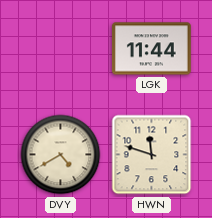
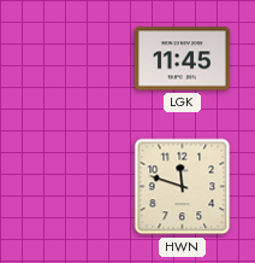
LGK: 11:44 -> 11:45
DVY: 4:40 -> none
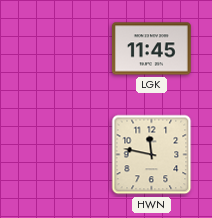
HWN: 11:48 -> 11:47
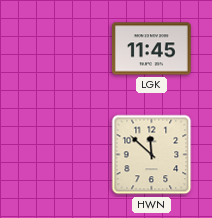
HWN: 11:47 -> 11:52
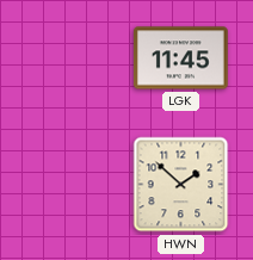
HWN: 11:52 -> 1:52
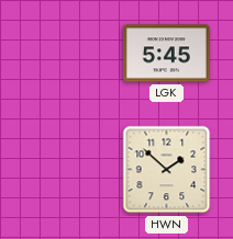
LGK: 11:45 -> 5:45
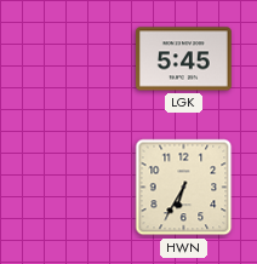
HWN: 1:52 -> 6:35
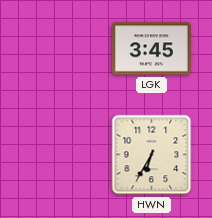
LGK: 5:45 -> 3:45
